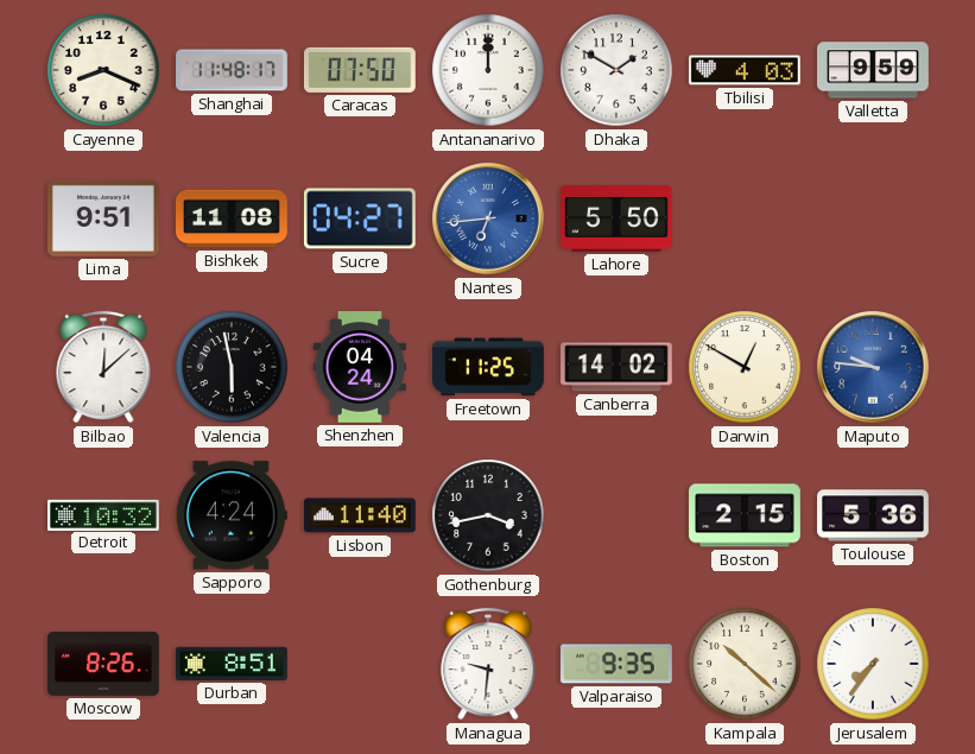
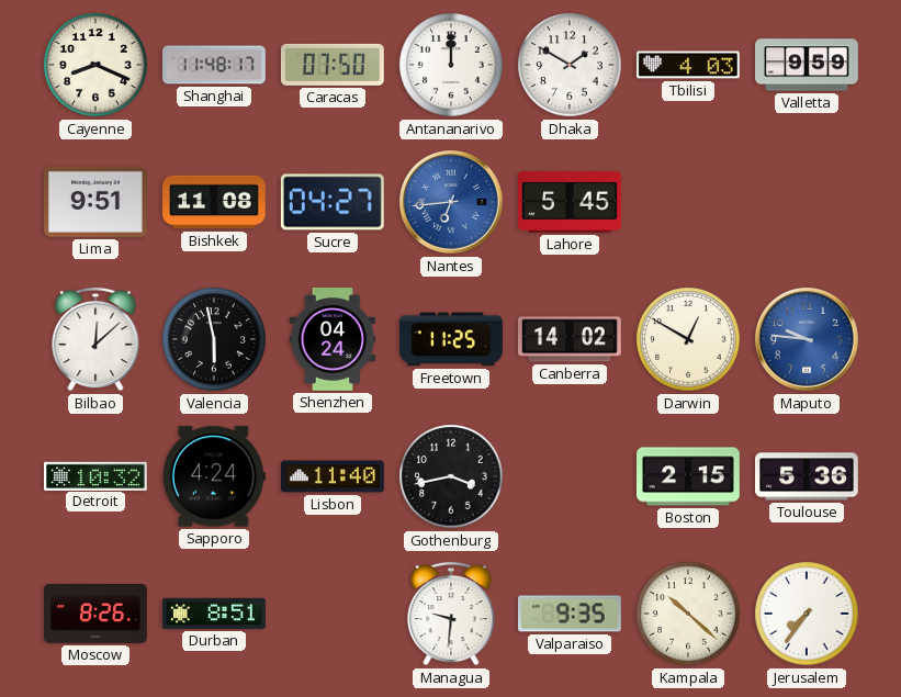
Lahore: 5:50 -> 5:45
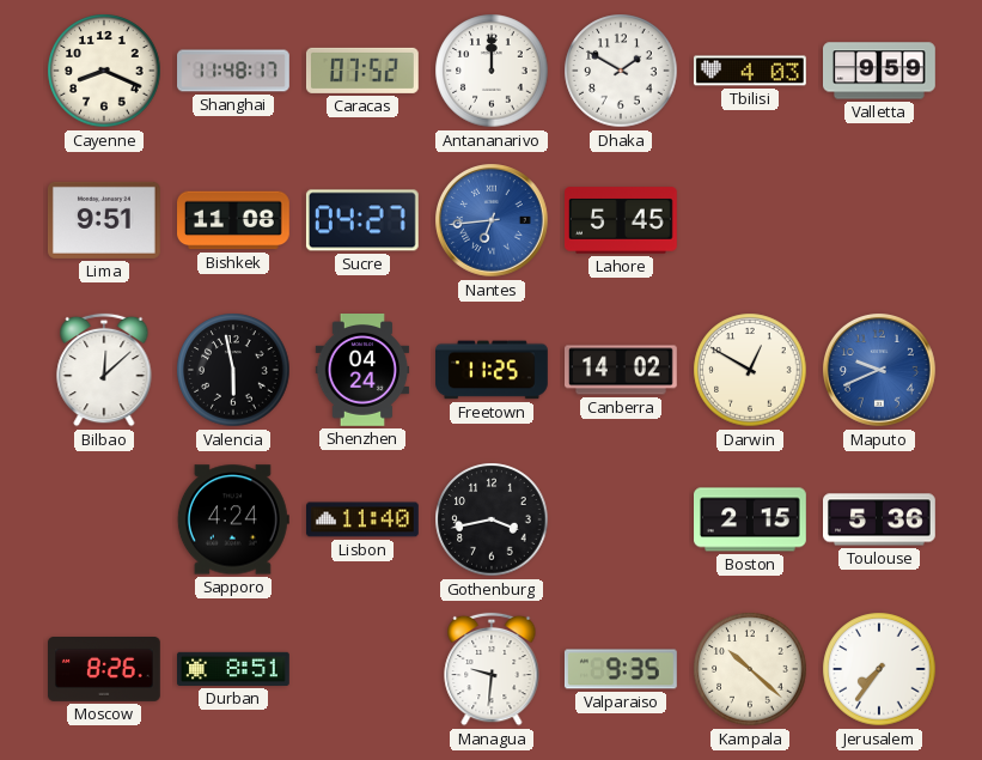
Caracas: 07:50 -> 07:52
Maputo: 9:46 -> 9:41
Detroit: 10:32 -> none
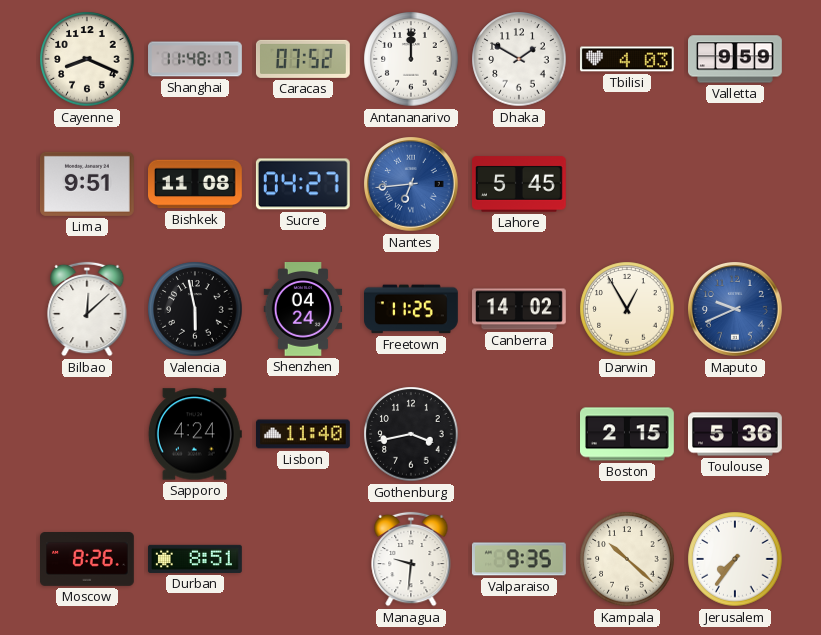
Darwin: 12:50 -> 12:55
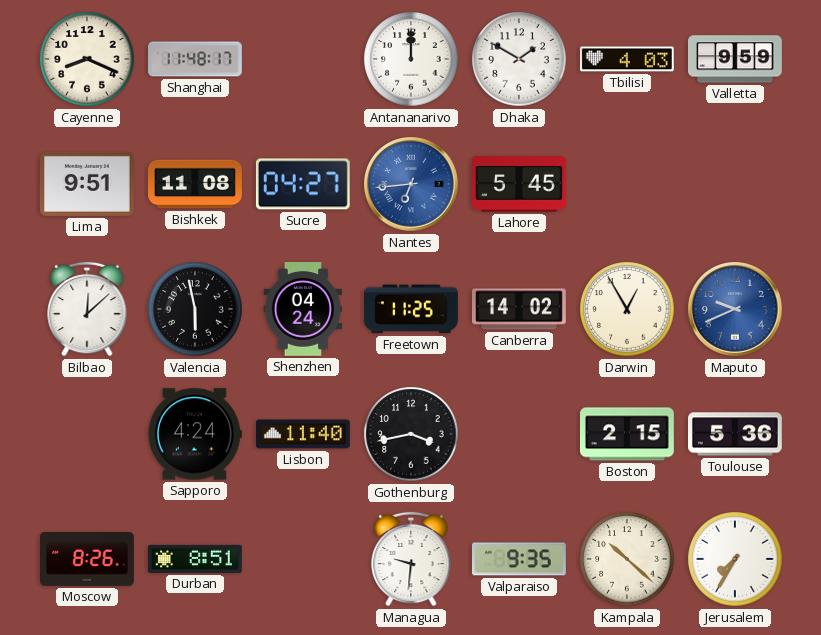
Caracas: 07:52 -> none
Jerusalem: 7:36 -> 7:35
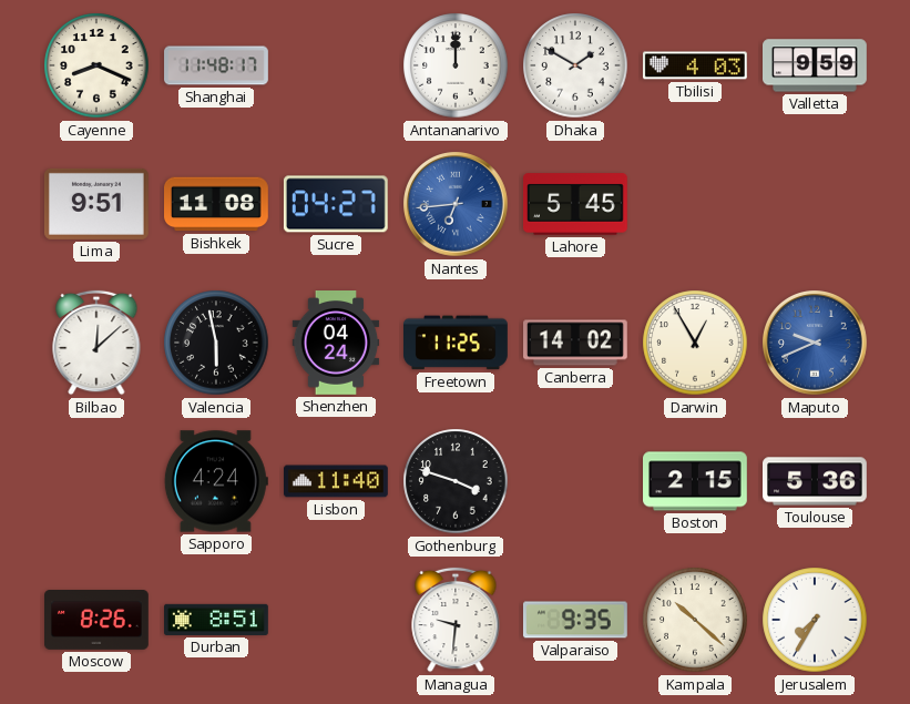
Gothenburg: 3:43 -> 3:48
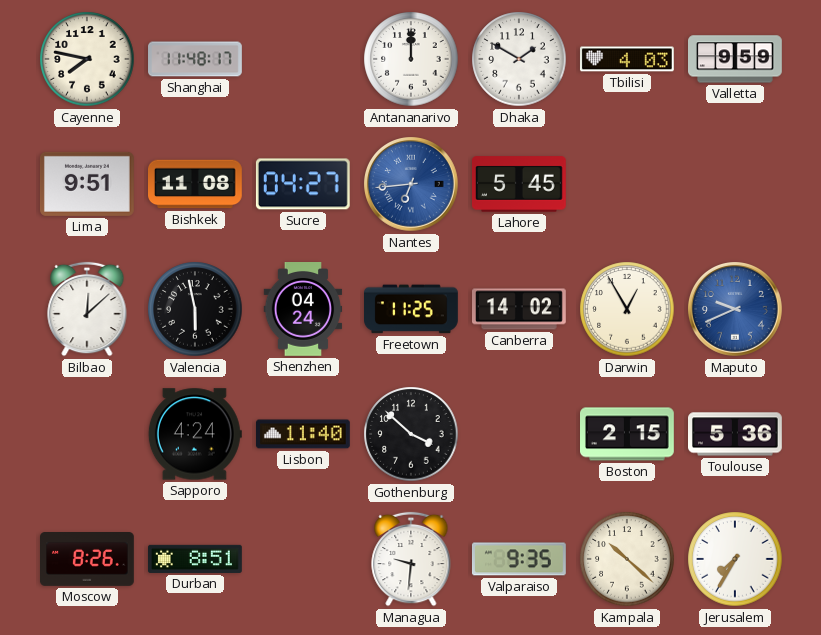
Cayenne: 8:19 -> 7:47
Gothenburg: 3:48 -> 3:52
